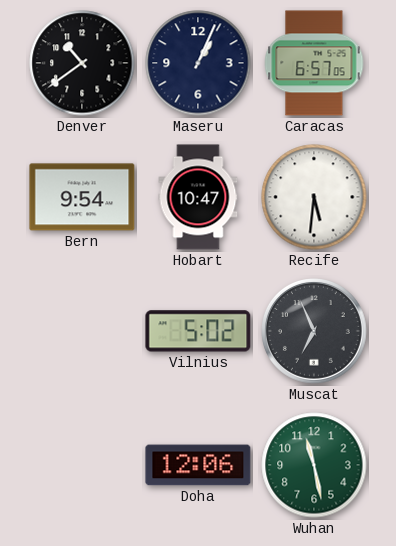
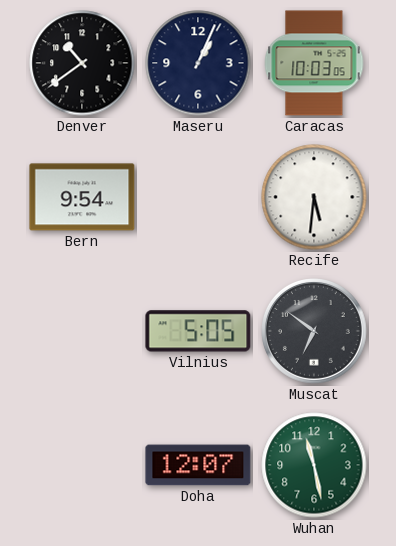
Caracas: 6:57 -> 10:03
Hobart: 10:47 -> none
Vilnius: 5:02 -> 5:05
Muscat: 6:56 -> 6:51
Doha: 12:06 -> 12:07
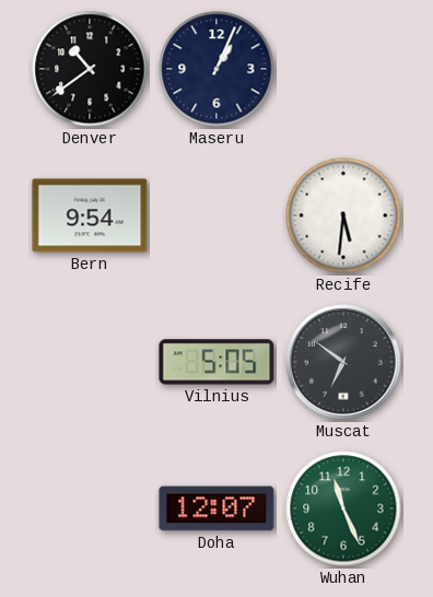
Caracas: 10:03 -> none
Wuhan: 11:28 -> 11:26
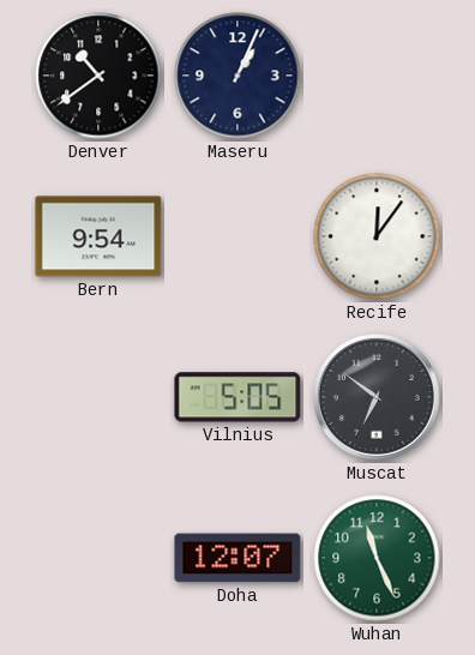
Recife: 5:31 -> 12:06
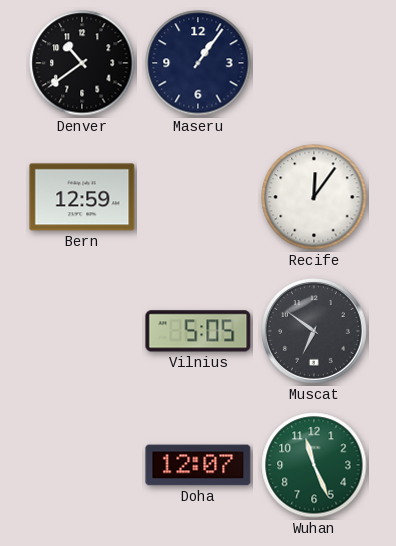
Maseru: 1:04 -> 1:06
Bern: 9:54 -> 12:59
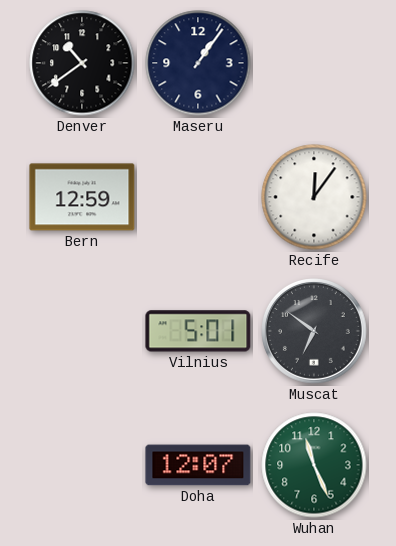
Vilnius: 5:05 -> 5:01
